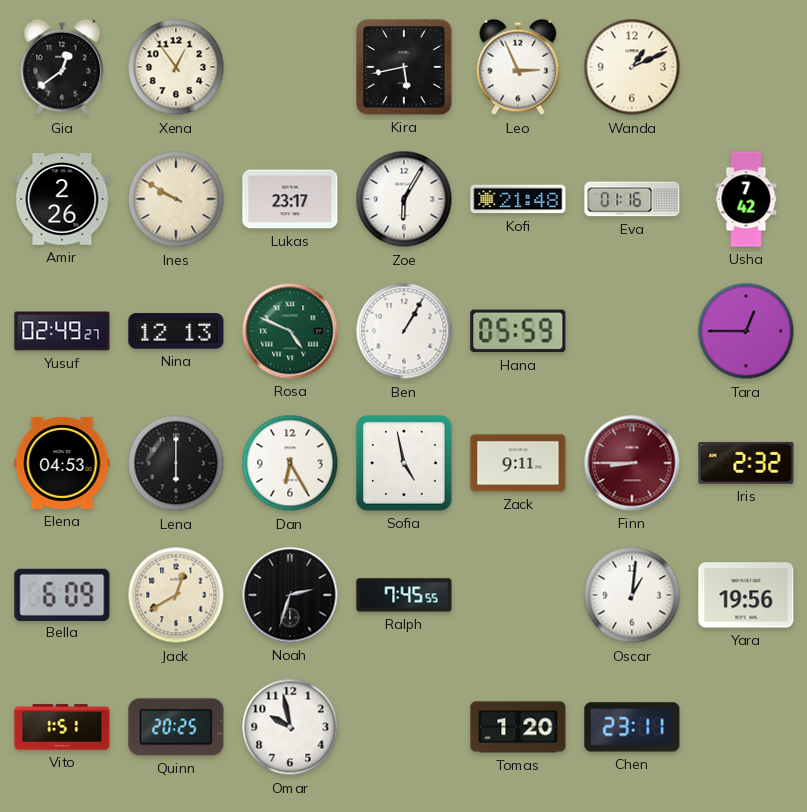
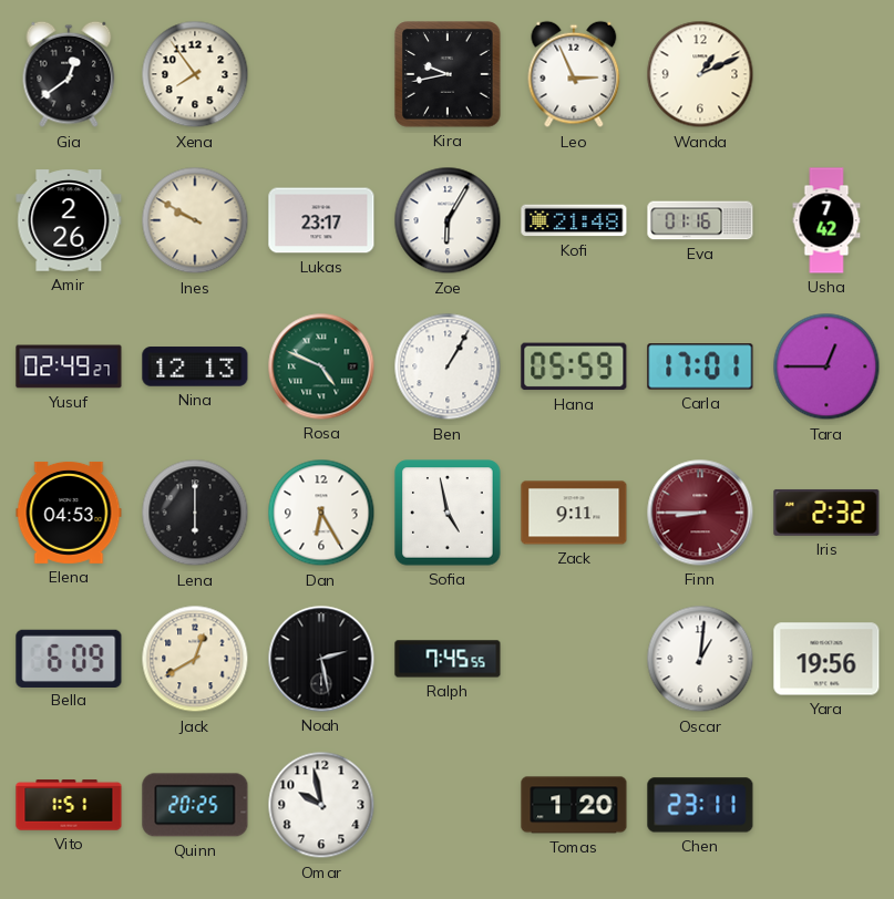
Xena: 12:54 -> 7:54
Kira: 5:43 -> 9:43
Carla: none -> 17:01
Noah: 2:33 -> 2:28
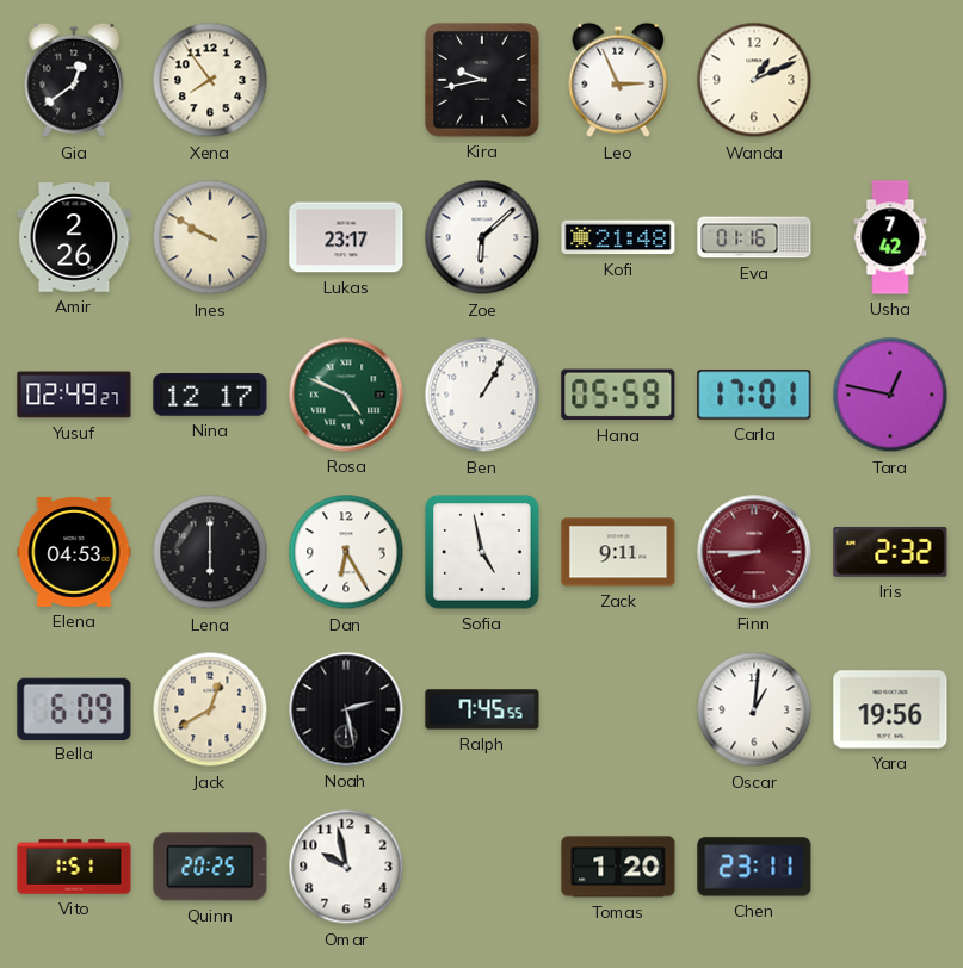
Zoe: 6:05 -> 6:08
Nina: 12:13 -> 12:17
Tara: 12:45 -> 12:47
